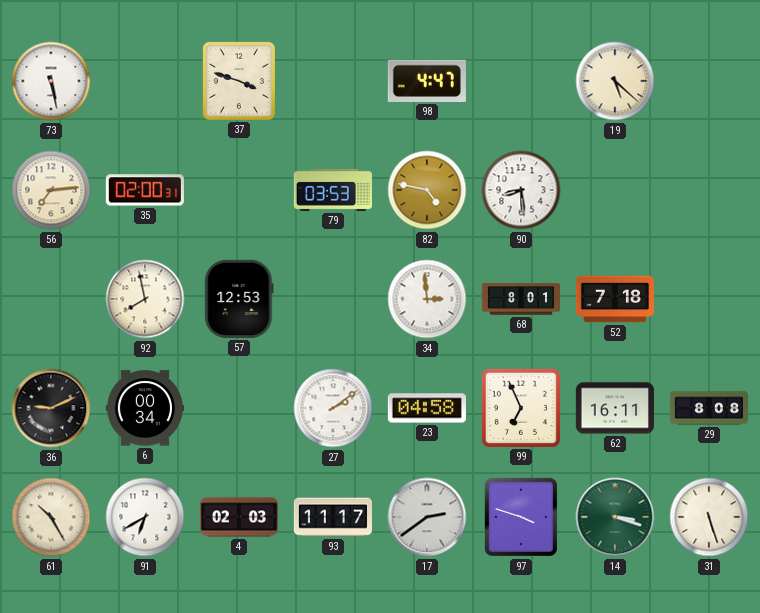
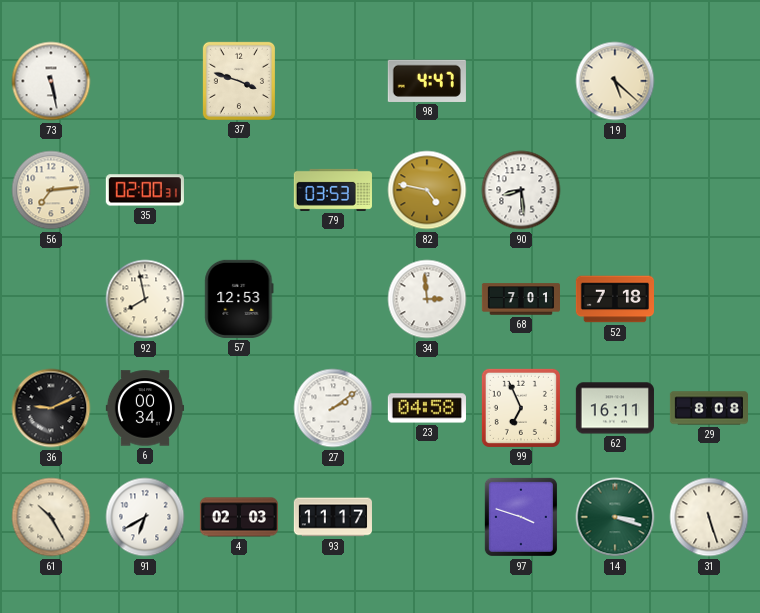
68: 8:01 -> 7:01
17: 2:39 -> none
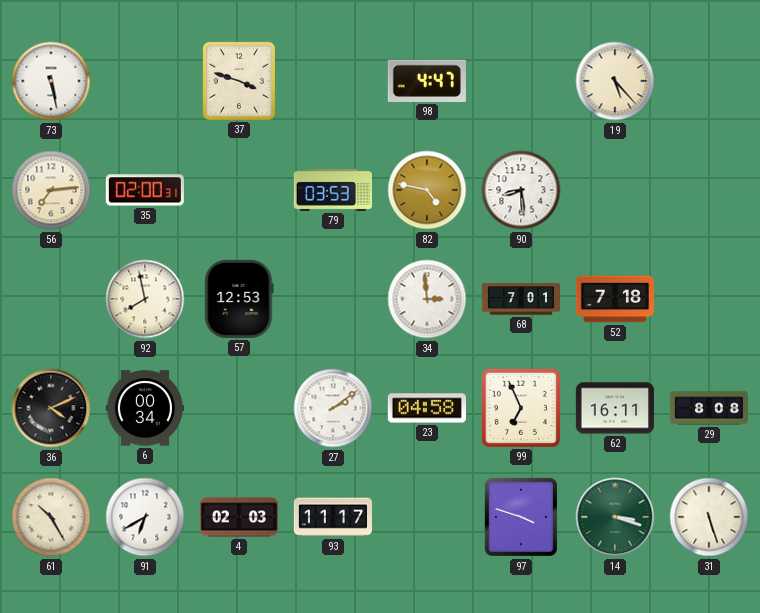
19: 5:22 -> 5:23
36: 9:11 -> 4:11
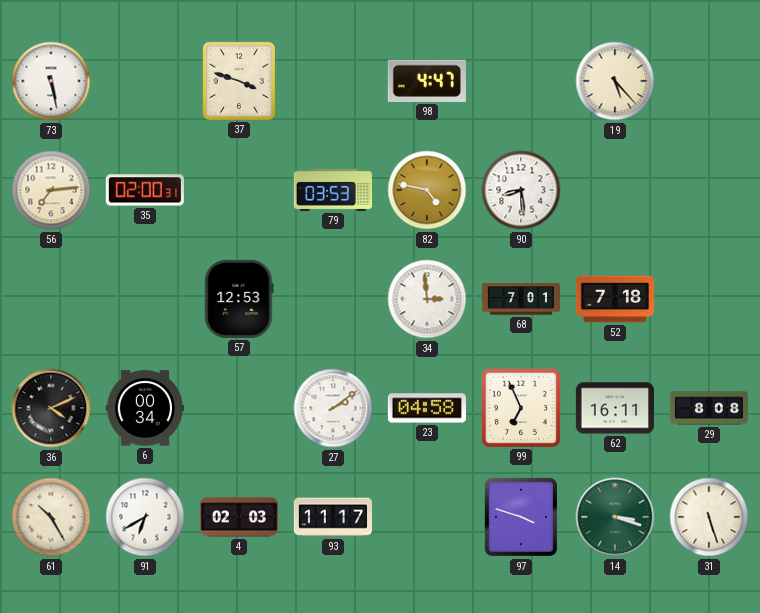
92: 7:58 -> none
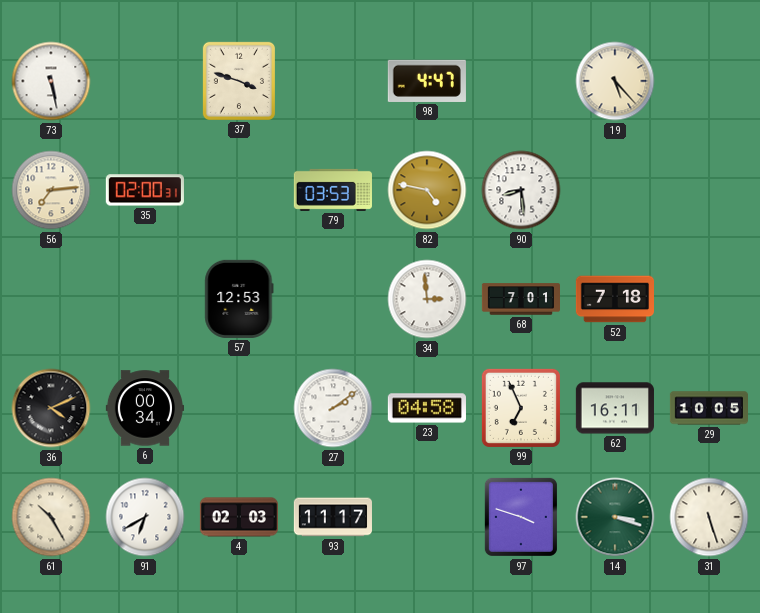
29: 8:08 -> 10:05
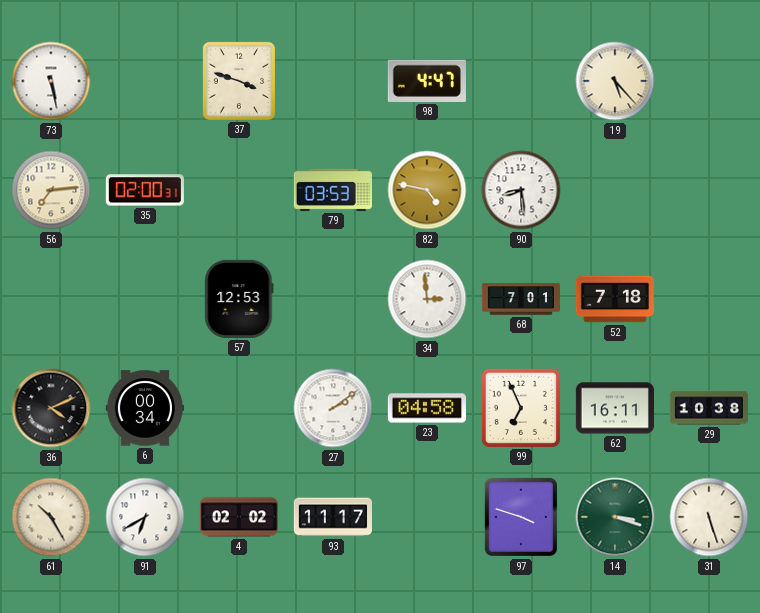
29: 10:05 -> 10:38
4: 02:03 -> 02:02
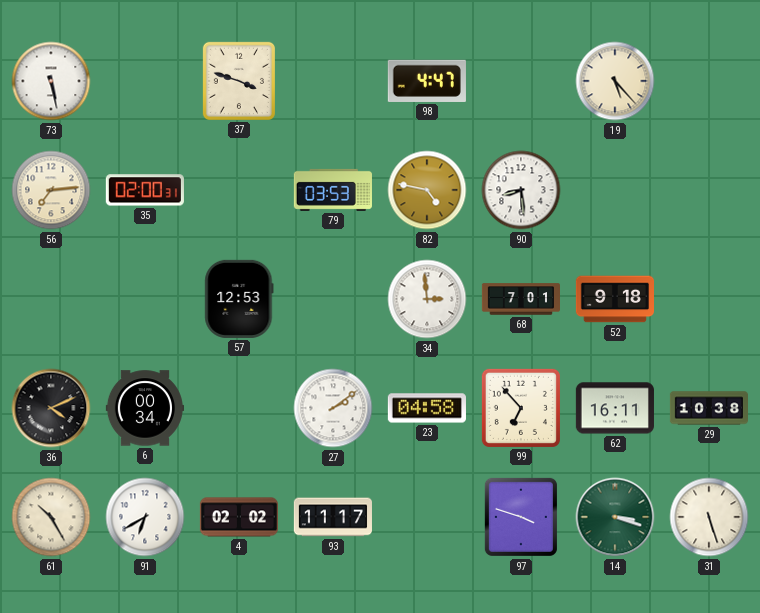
52: 7:18 -> 9:18
99: 6:56 -> 6:53
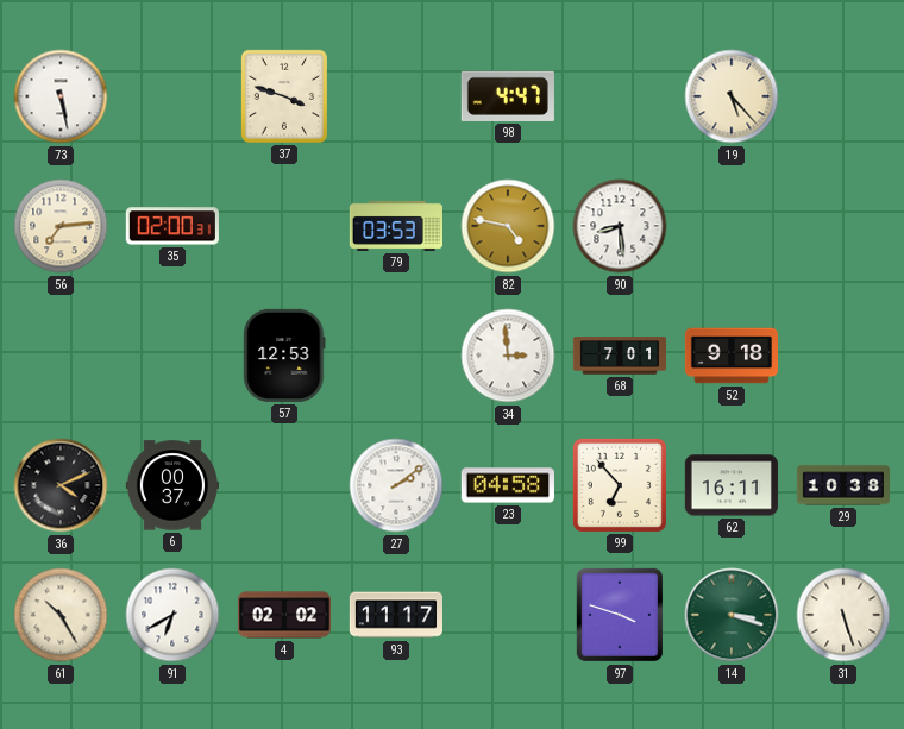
6: 00:34 -> 00:37
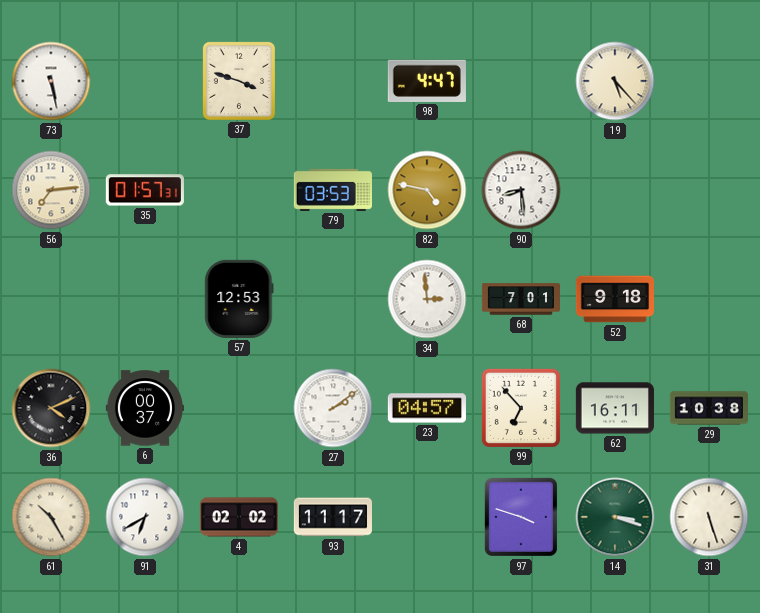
35: 02:00 -> 01:57
23: 04:58 -> 04:57
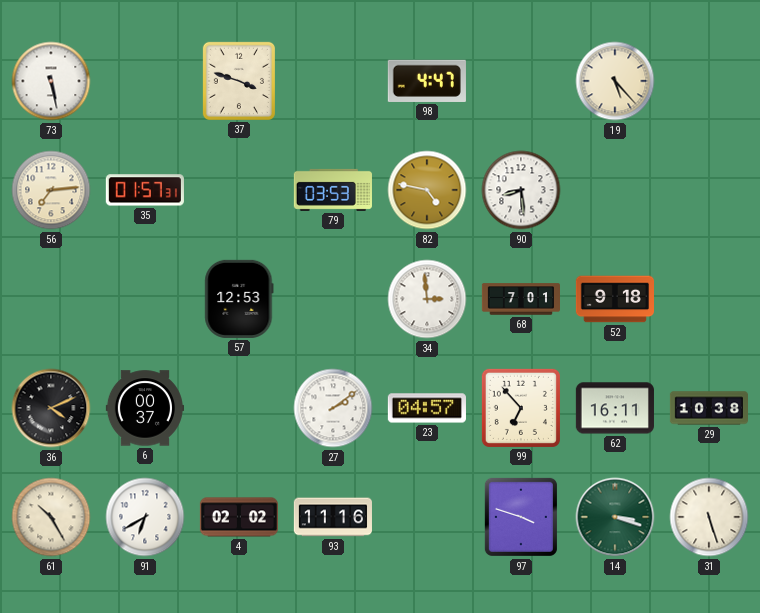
93: 11:17 -> 11:16
